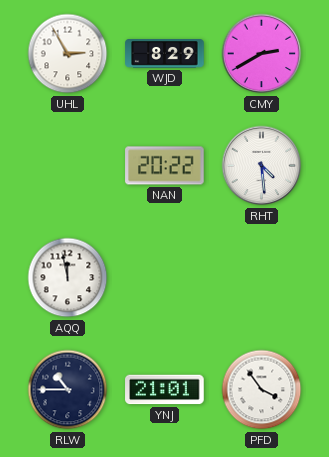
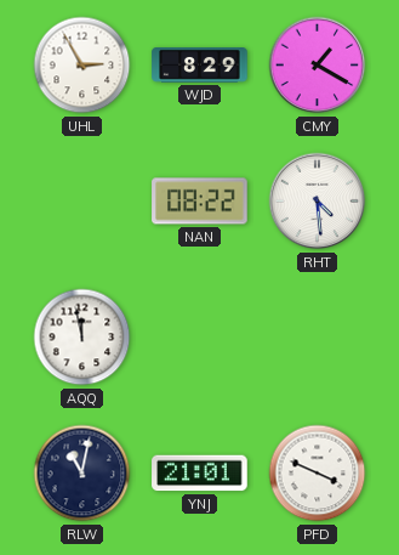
CMY: 2:40 -> 1:20
NAN: 20:22 -> 08:22
RLW: 10:45 -> 11:02
PFD: 3:54 -> 3:49
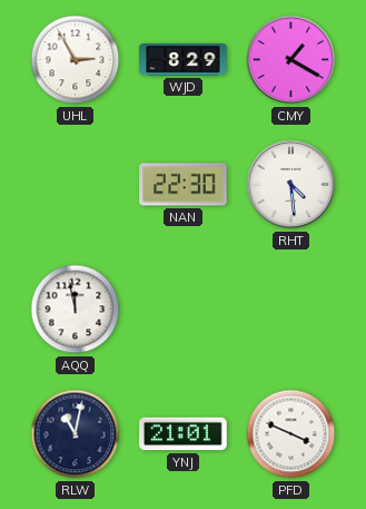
NAN: 08:22 -> 22:30
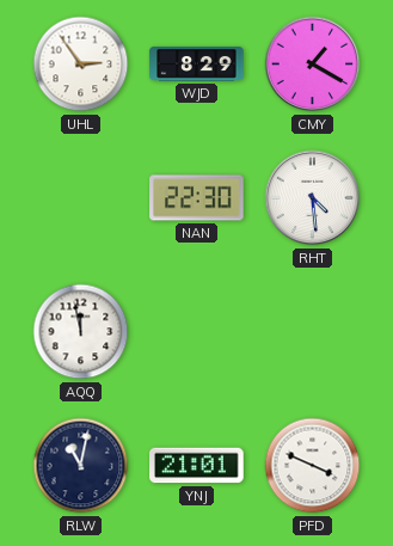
UHL: 2:55 -> 2:54
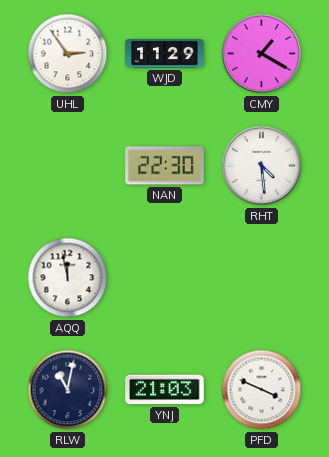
WJD: 8:29 -> 11:29
YNJ: 21:01 -> 21:03
